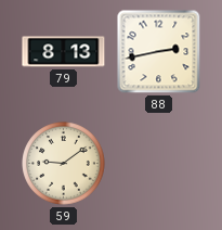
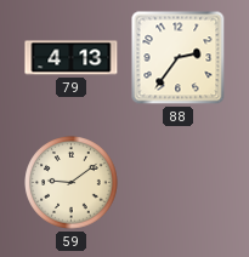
79: 8:13 -> 4:13
88: 2:43 -> 2:36
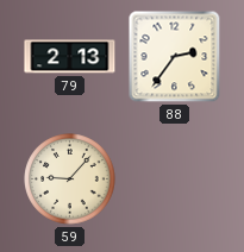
79: 4:13 -> 2:13
59: 9:09 -> 9:07
